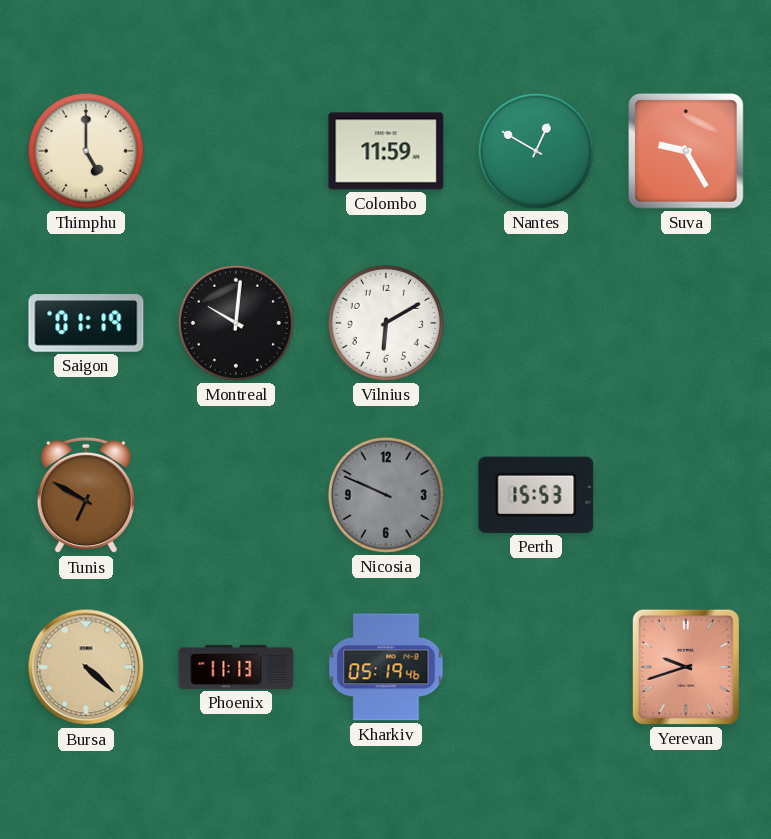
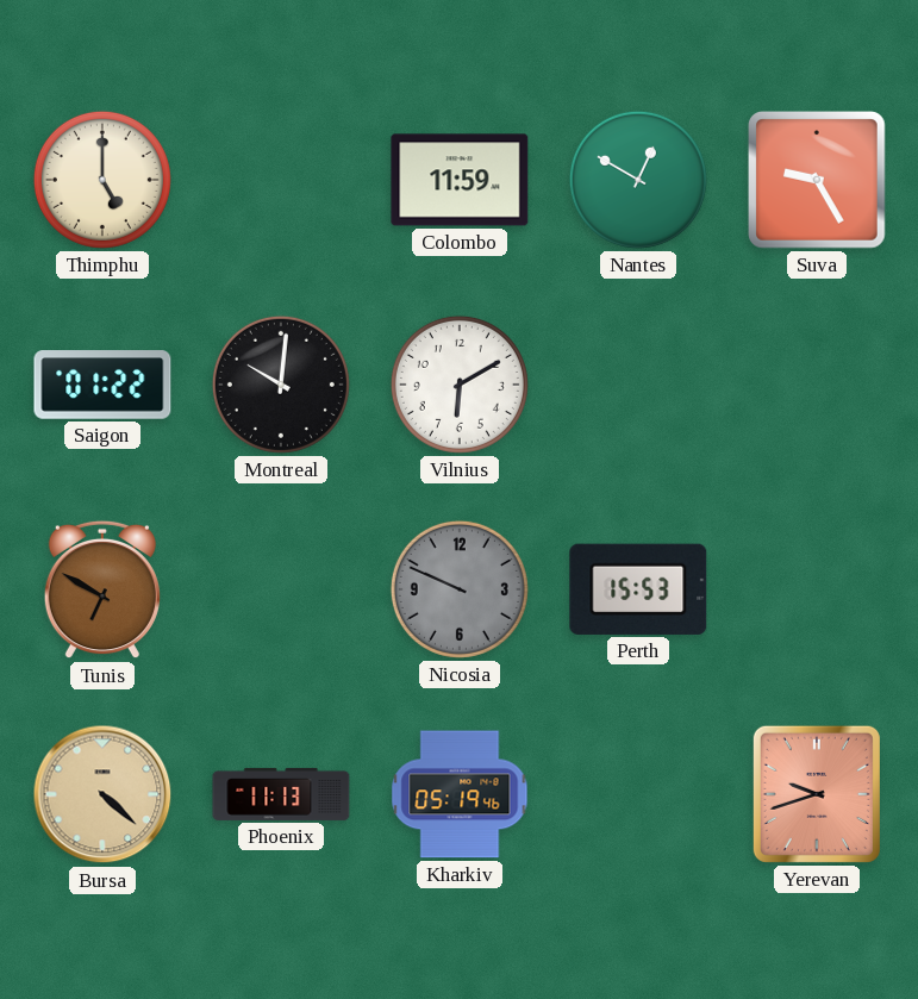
Saigon: 01:19 -> 01:22
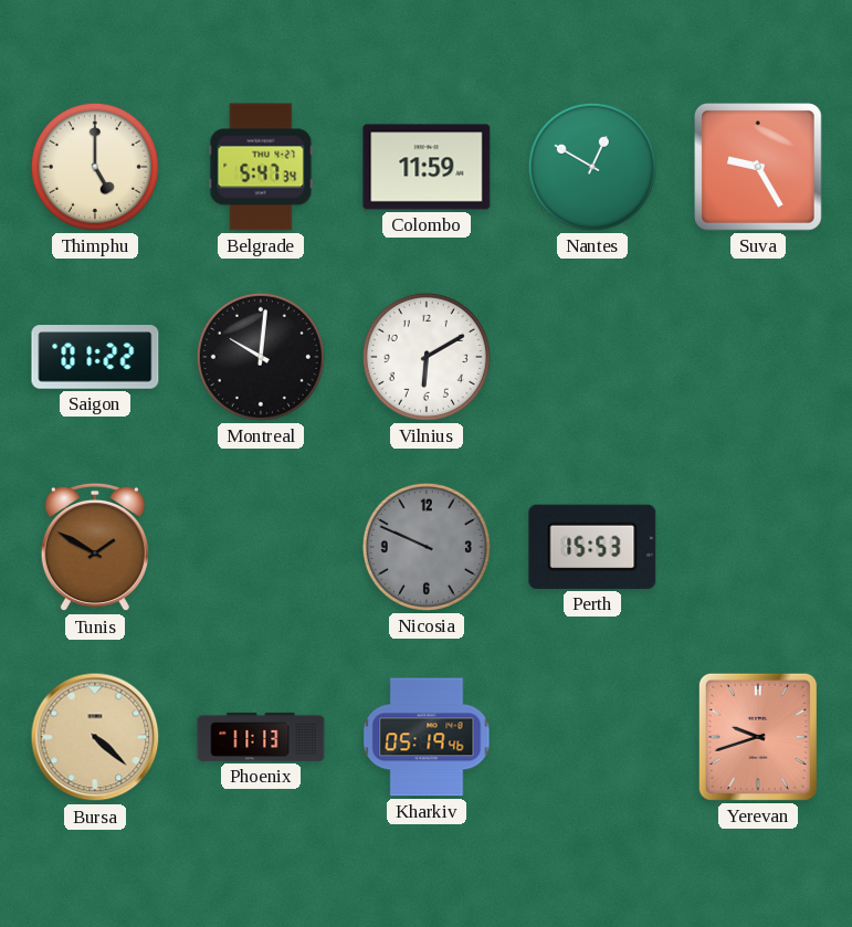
Belgrade: none -> 5:47
Tunis: 6:50 -> 1:50
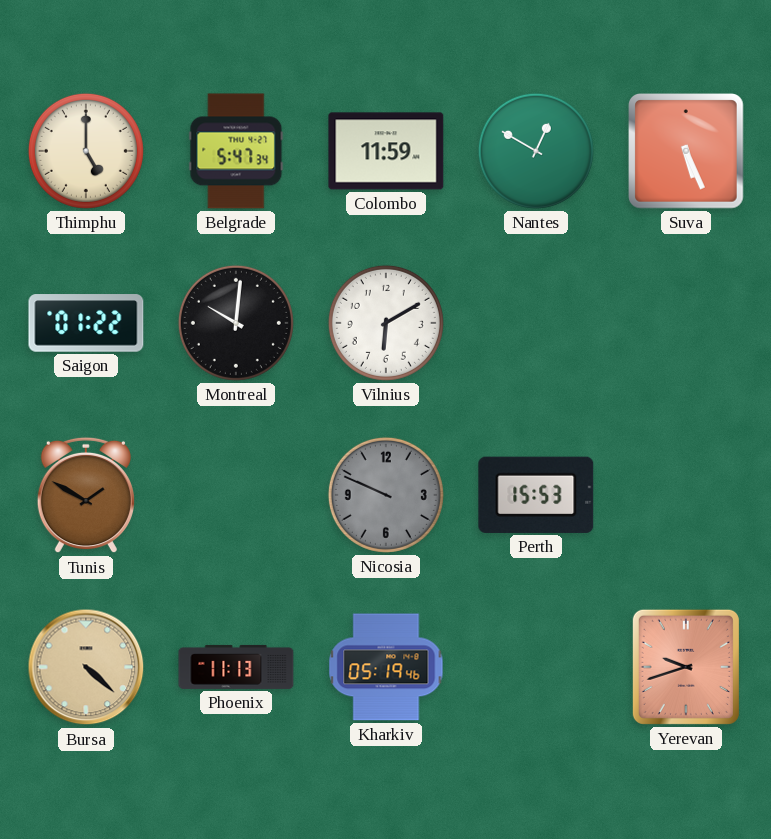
Suva: 9:25 -> 5:26
